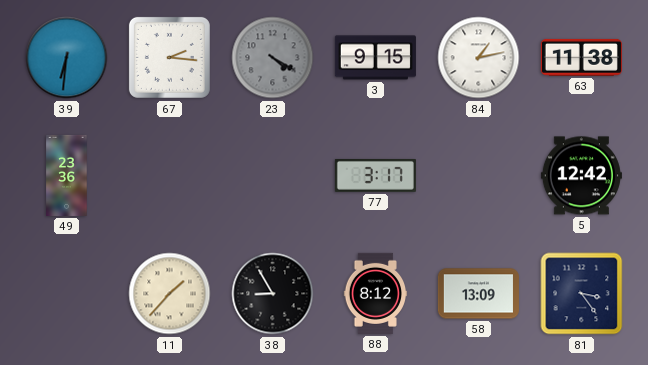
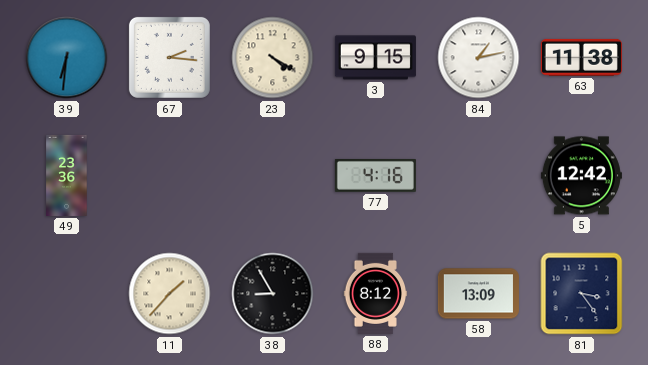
23 dial: grey -> cream
77: 3:17 -> 4:16
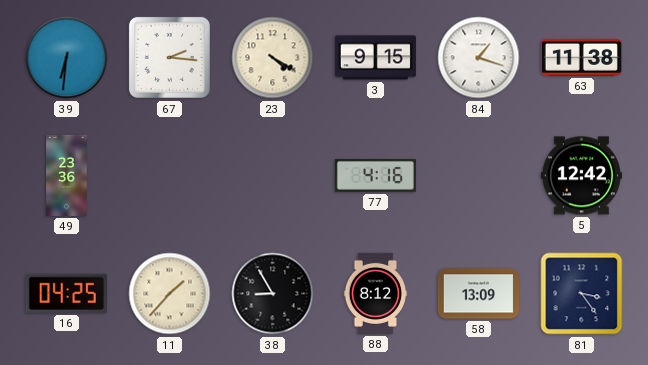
84: 1:13 -> 1:18
16: none -> 04:25
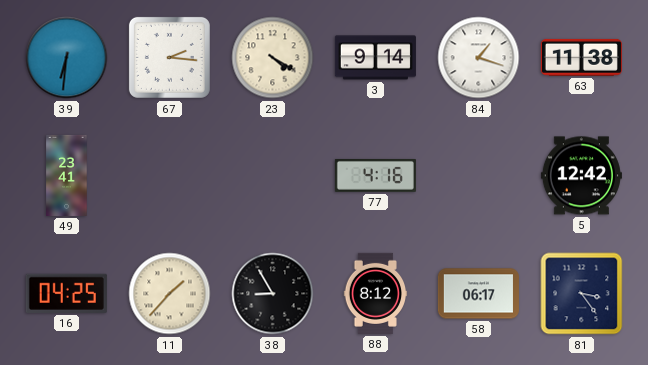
3: 9:15 -> 9:14
49: 23:36 -> 23:41
58: 13:09 -> 06:17
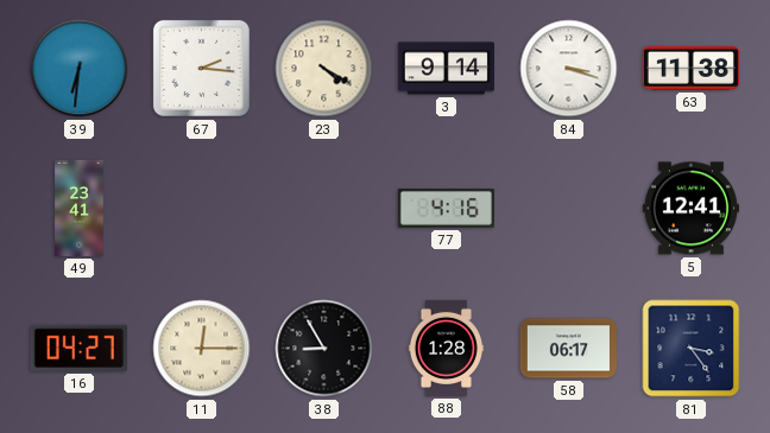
84: 1:18 -> 3:18
5: 12:42 -> 12:41
16: 04:25 -> 04:27
11: 1:37 -> 12:15
88: 8:12 -> 1:28
